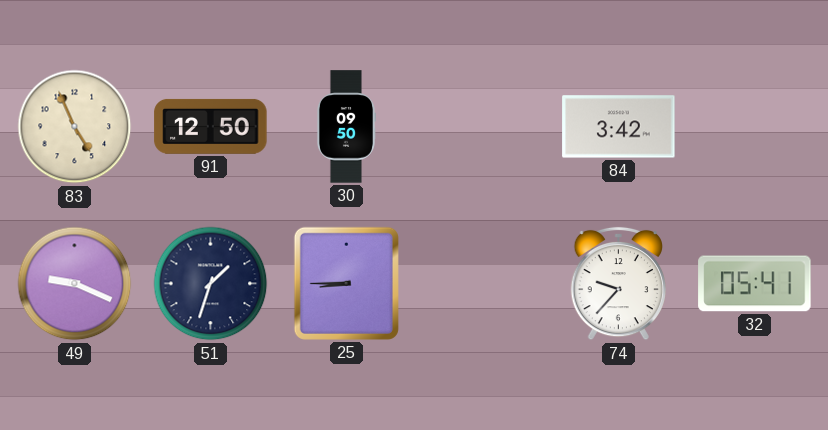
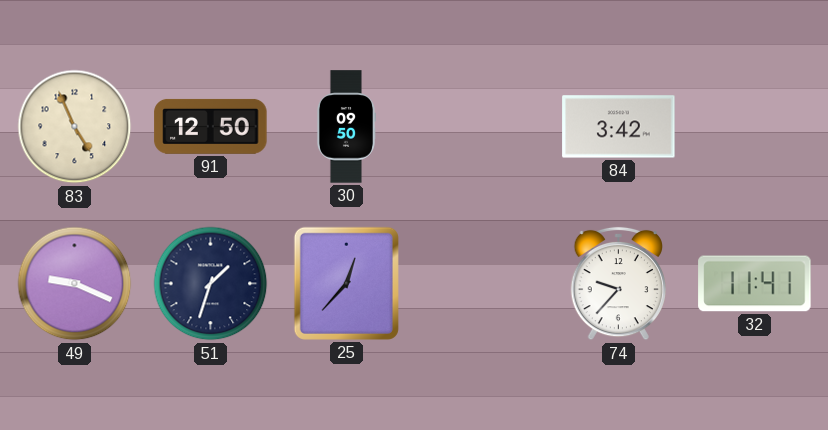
25: 8:45 -> 12:37
32: 05:41 -> 11:41
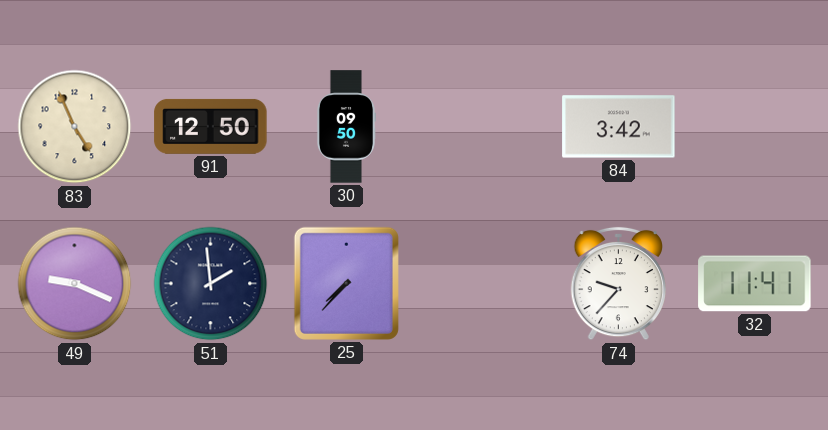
51: 1:33 -> 1:59
25: 12:37 -> 7:37
